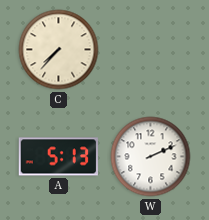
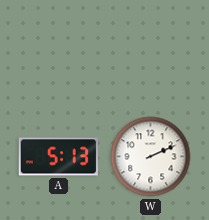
C: 7:37 -> none
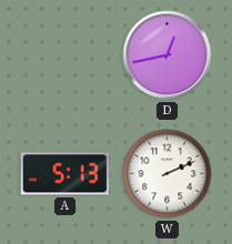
D: none -> 12:43
